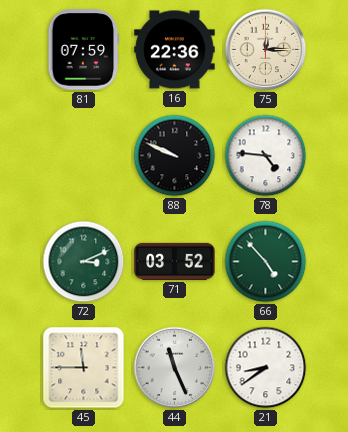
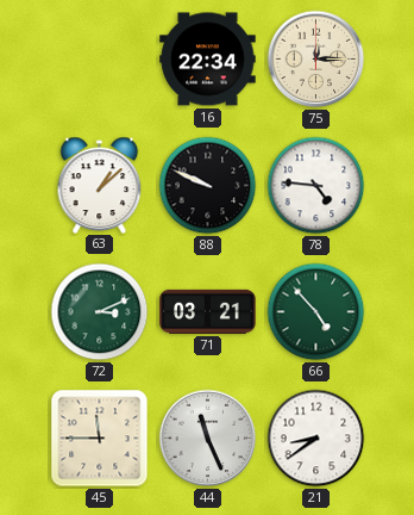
81: 07:59 -> none
16: 22:36 -> 22:34
63: none -> 1:08
71: 03:52 -> 03:21
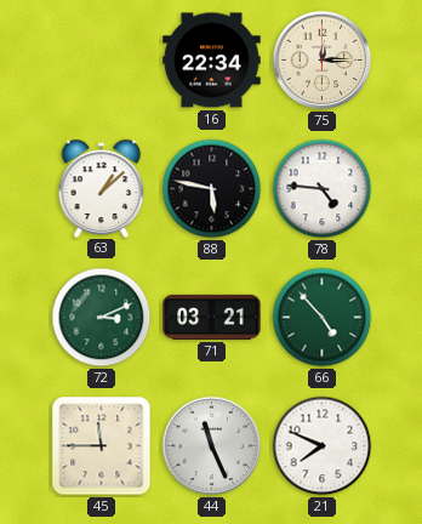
88: 9:49 -> 5:47
21: 8:39 -> 7:49
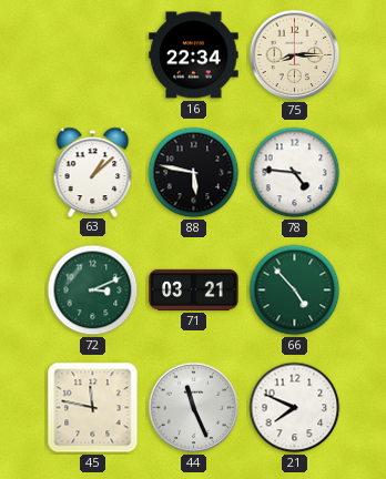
75: 12:15 -> 8:15
45: 11:45 -> 11:47
